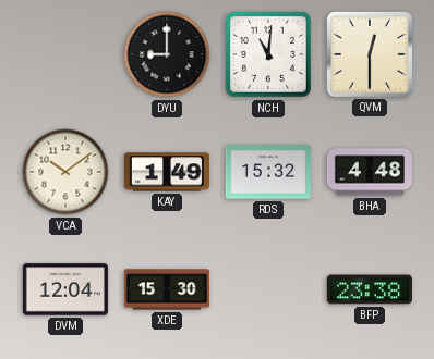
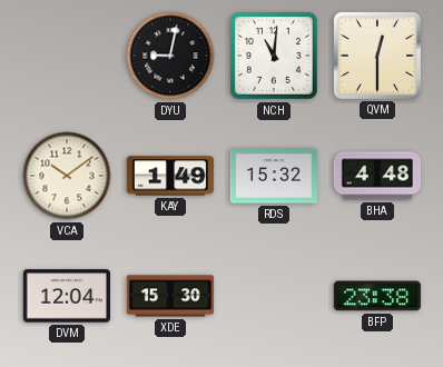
DYU: 9:00 -> 9:02
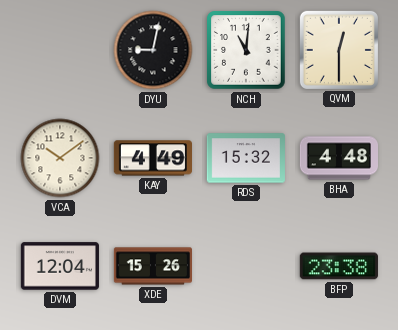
KAY: 1:49 -> 4:49
XDE: 15:30 -> 15:26
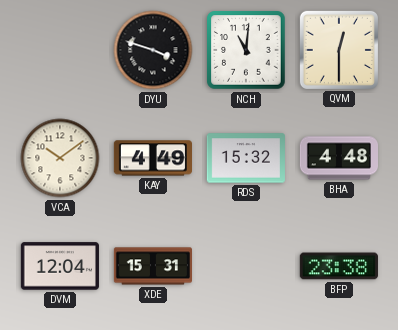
DYU: 9:02 -> 3:48
XDE: 15:26 -> 15:31
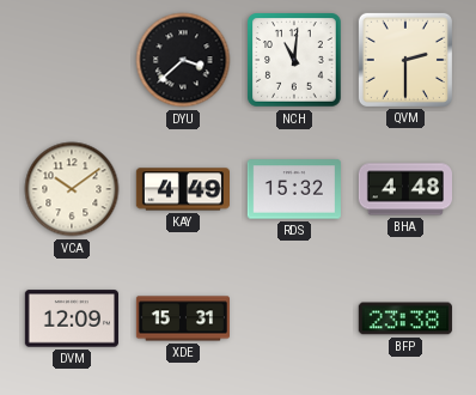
DYU: 3:48 -> 3:38
QVM: 12:30 -> 2:30
DVM: 12:04 -> 12:09
